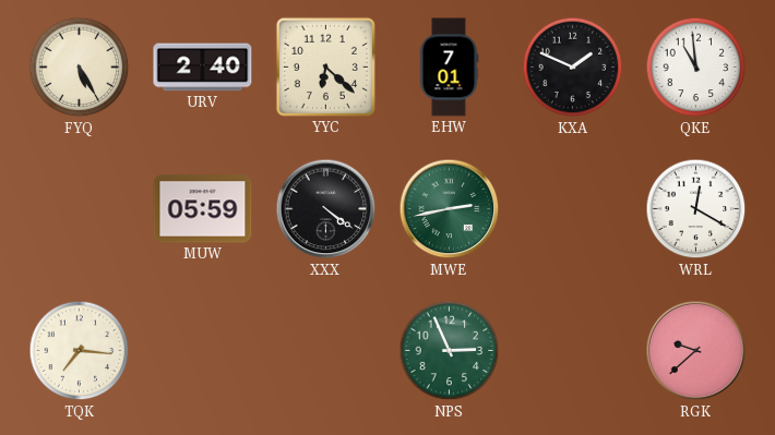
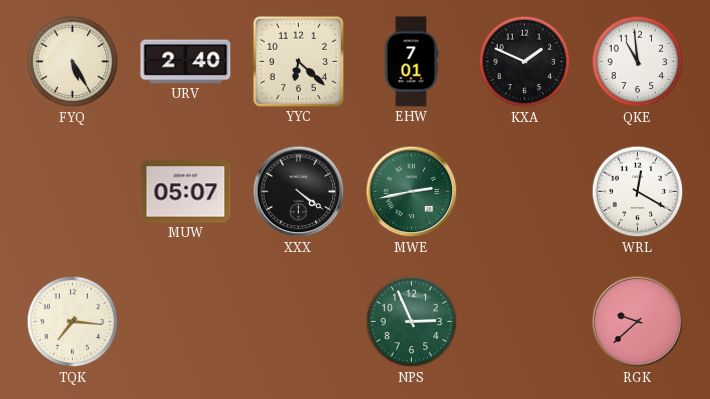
MUW: 05:59 -> 05:07
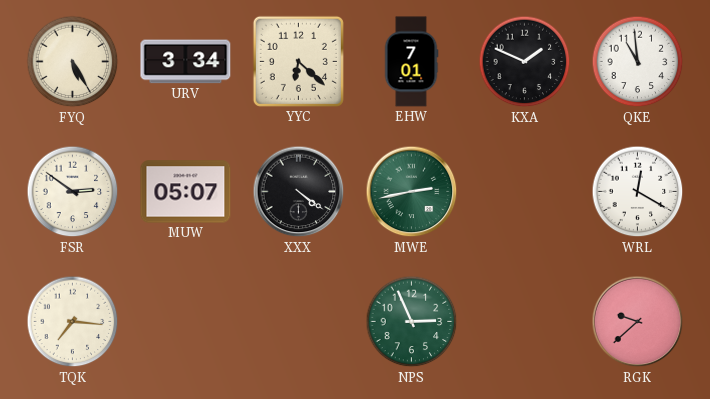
URV: 2:40 -> 3:34
FSR: none -> 2:51
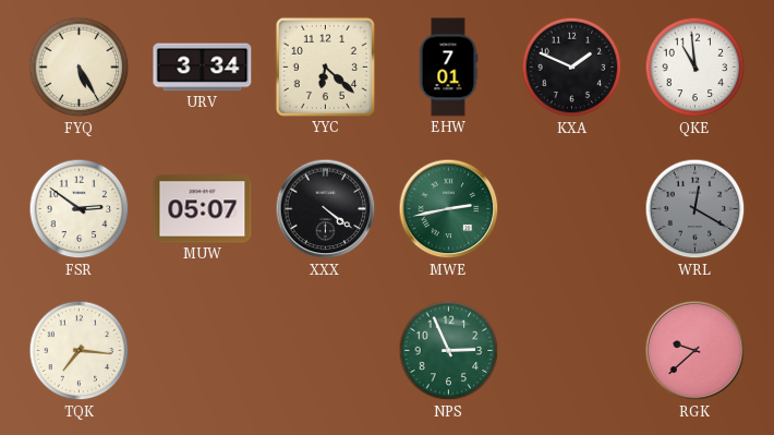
WRL dial: white -> grey
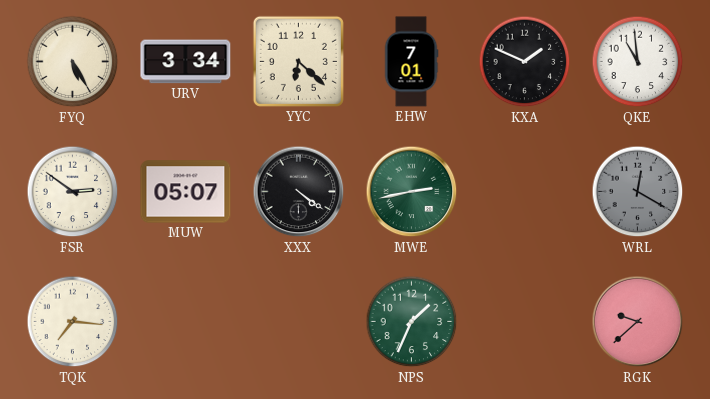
NPS: 2:56 -> 1:34
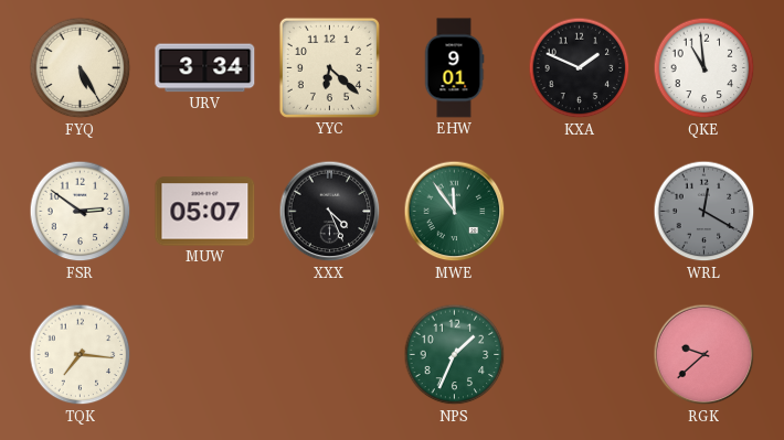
EHW: 7:01 -> 9:01
XXX: 4:21 -> 4:26
MWE: 2:43 -> 11:54
